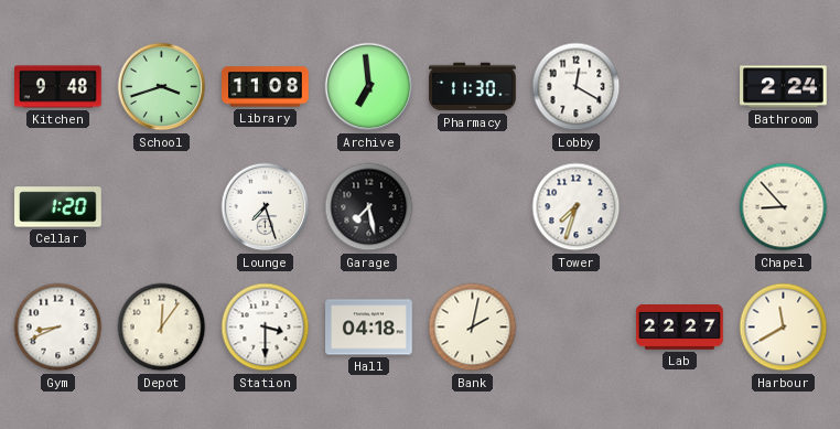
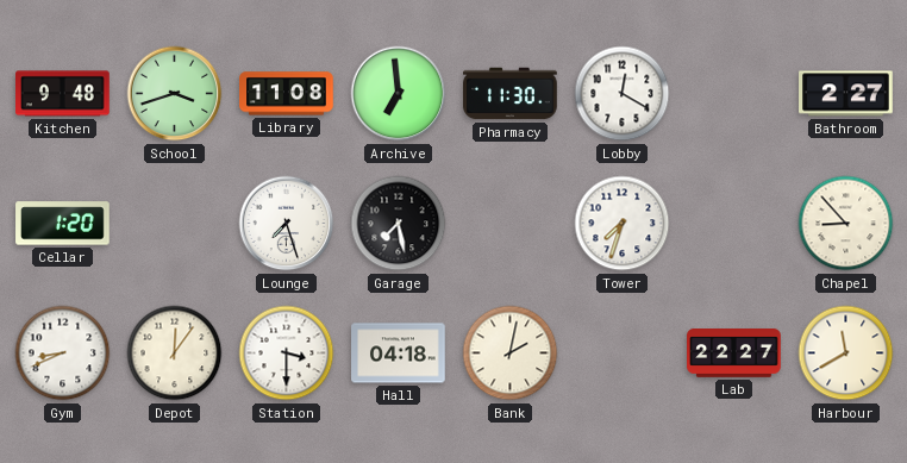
Bathroom: 2:24 -> 2:27
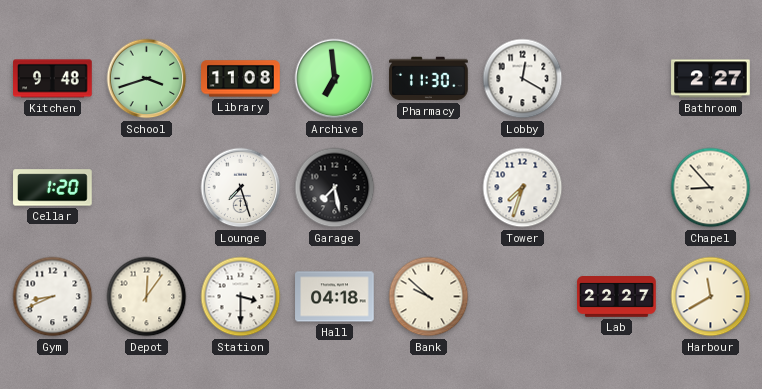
Bank: 2:02 -> 9:52
